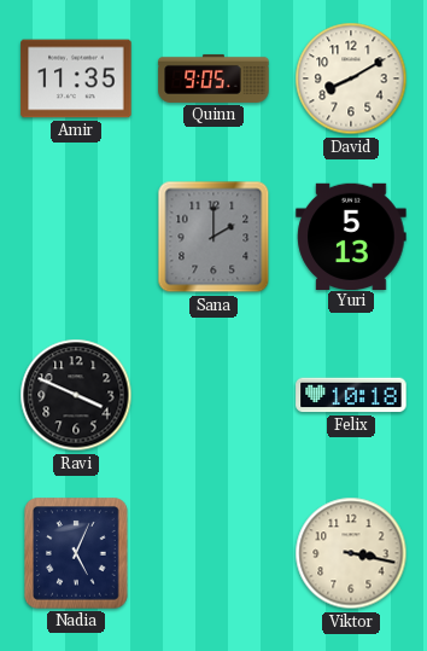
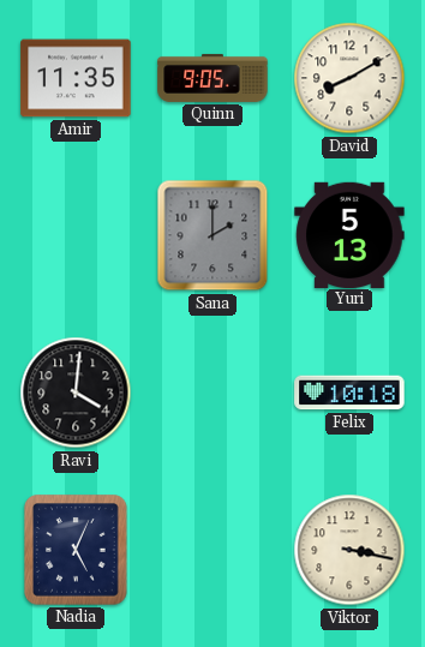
Ravi: 3:49 -> 4:01
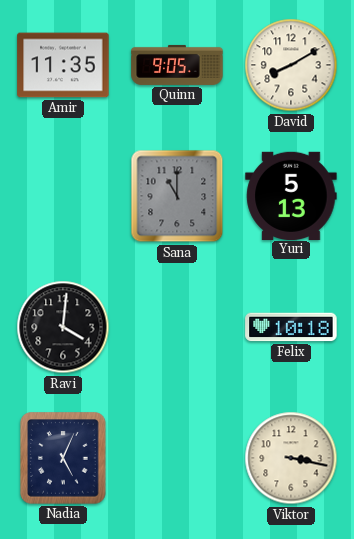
Sana: 2:00 -> 11:00
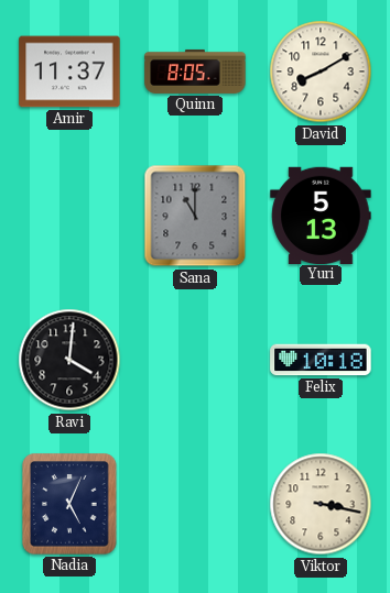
Amir: 11:35 -> 11:37
Quinn: 9:05 -> 8:05
